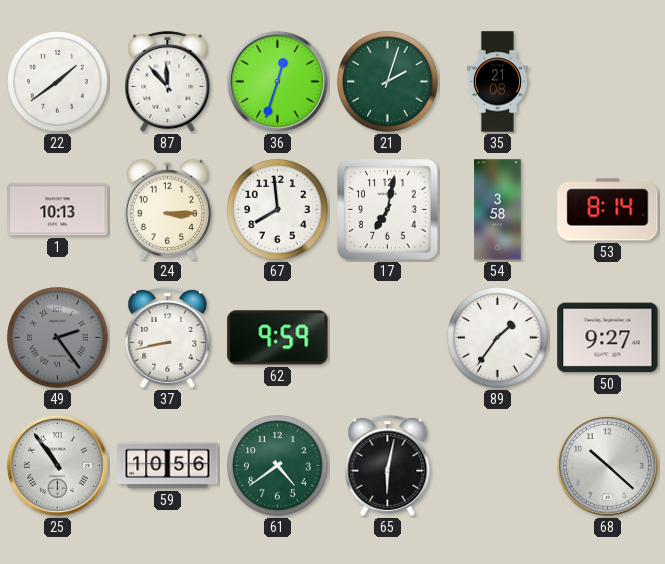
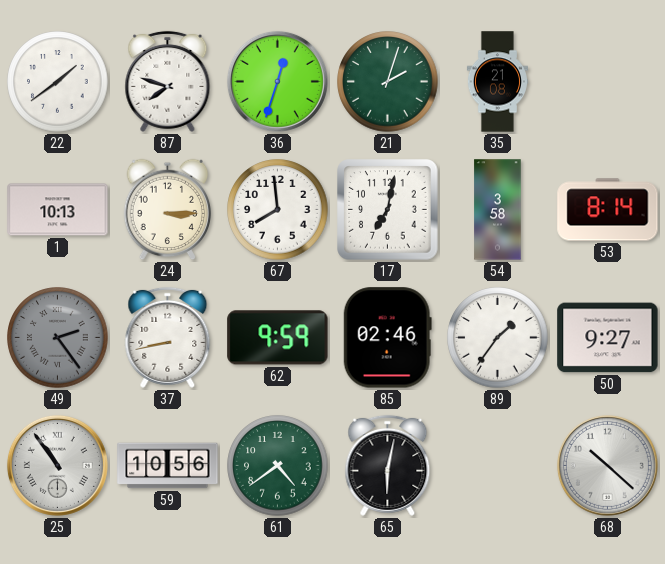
87: 11:53 -> 7:48
85: none -> 02:46
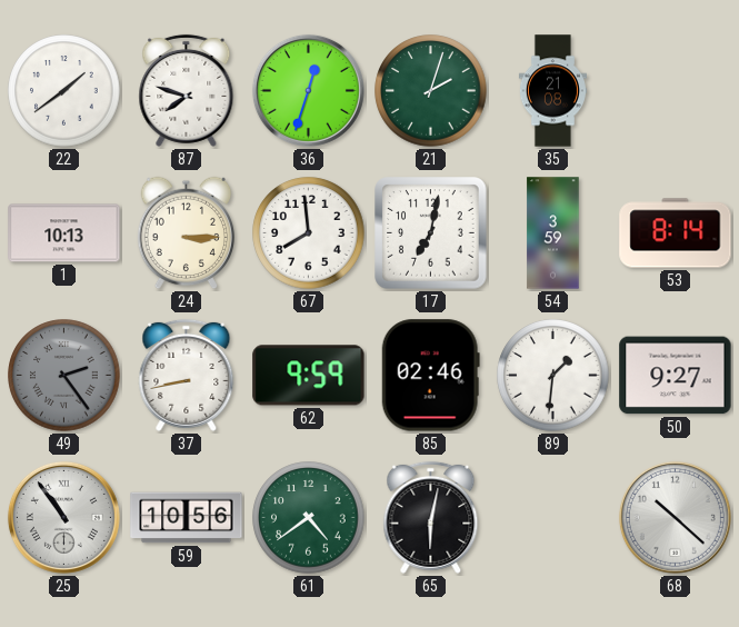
54: 3:58 -> 3:59
89: 1:36 -> 1:31
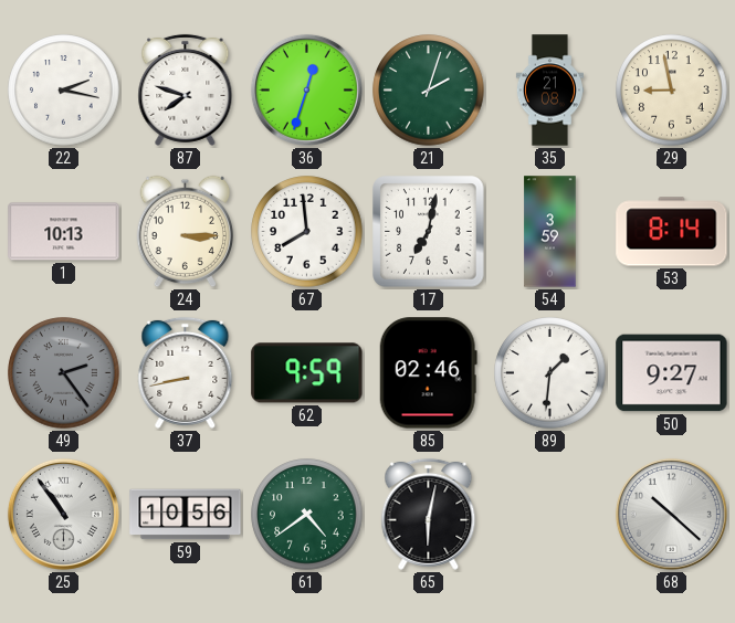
22: 1:39 -> 2:17
29: none -> 8:58
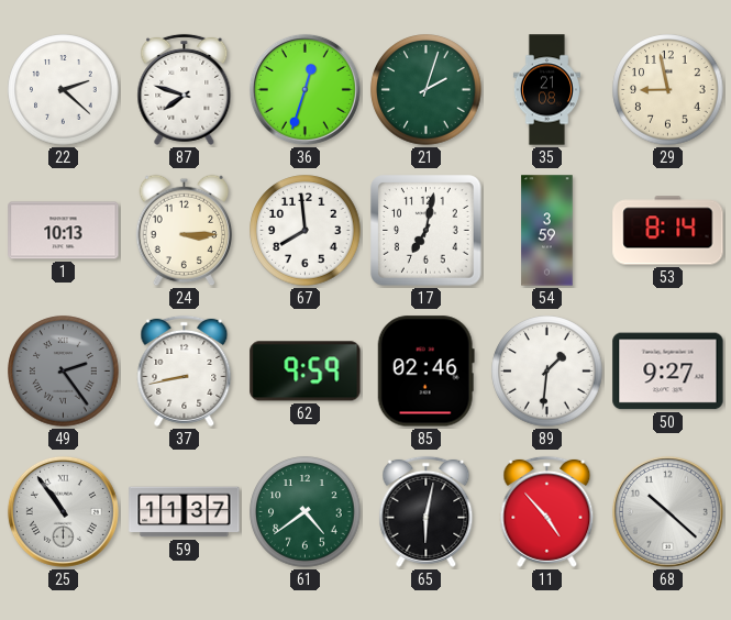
22: 2:17 -> 2:22
59: 10:56 -> 11:37
11: none -> 4:53
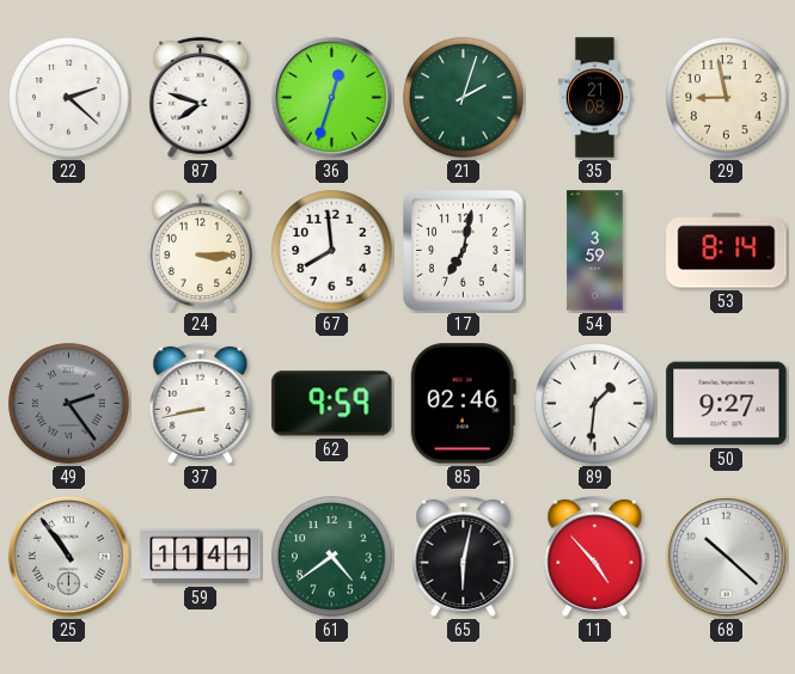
1: 10:13 -> none
59: 11:37 -> 11:41
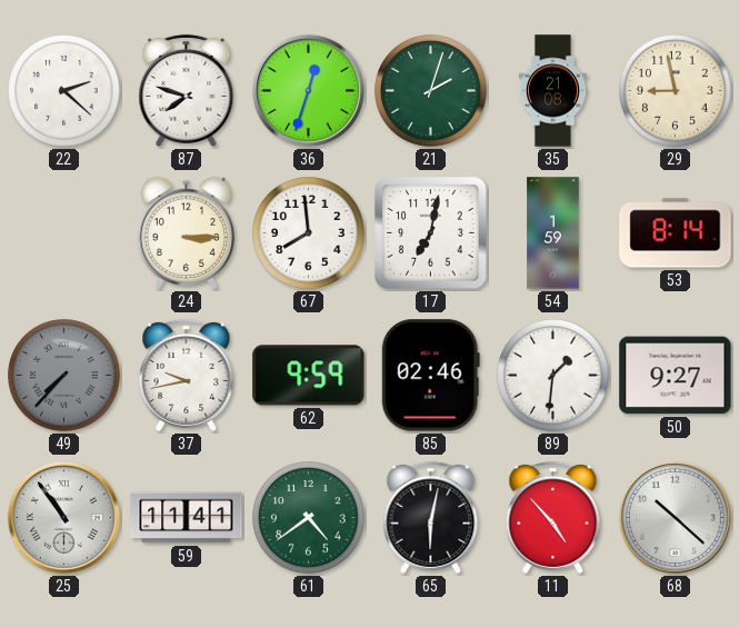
54: 3:59 -> 1:59
49: 2:24 -> 7:37
37: 8:43 -> 9:43
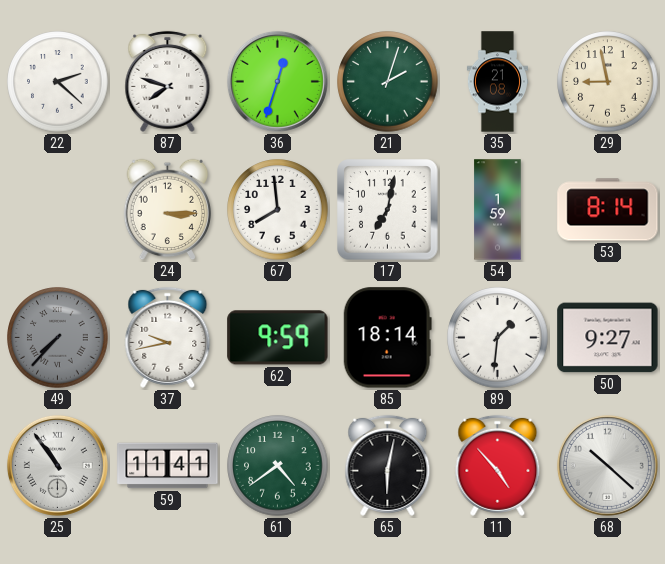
85: 02:46 -> 18:14
